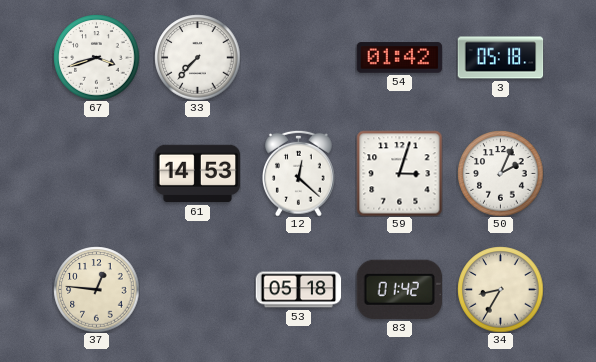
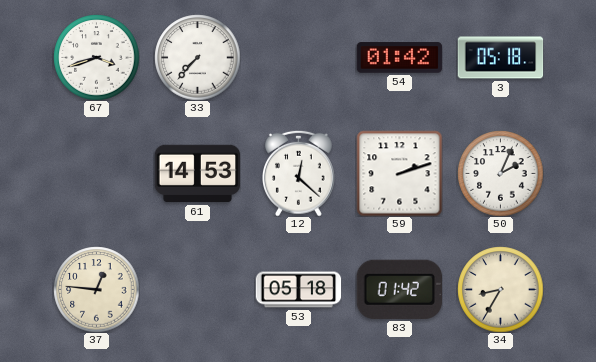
59: 3:03 -> 2:12
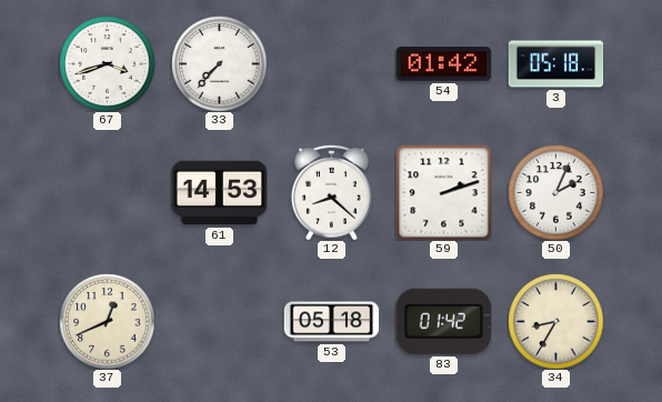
12: 12:22 -> 8:22
37: 12:46 -> 12:41
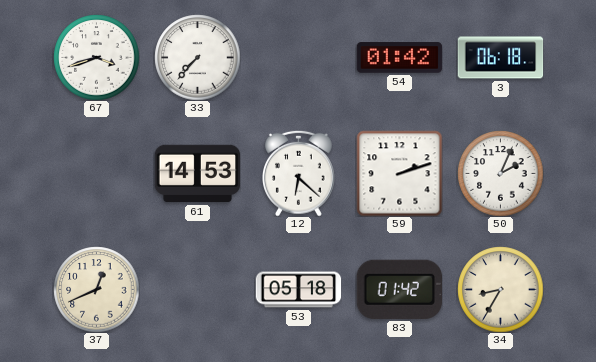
3: 05:18 -> 06:18
12: 8:22 -> 6:22
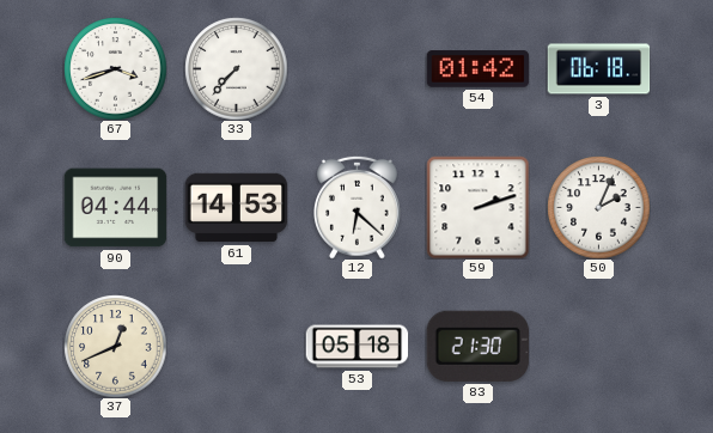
90: none -> 04:44
83: 01:42 -> 21:30
34: 8:35 -> none
